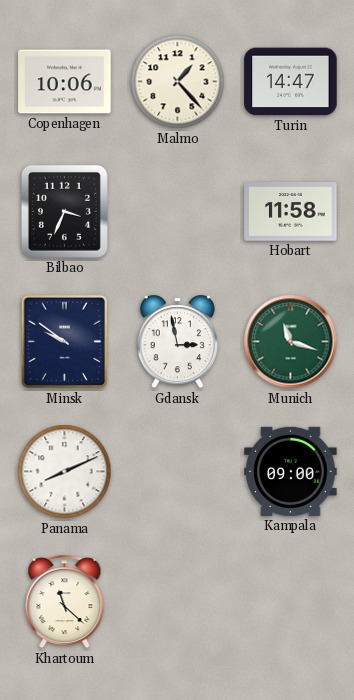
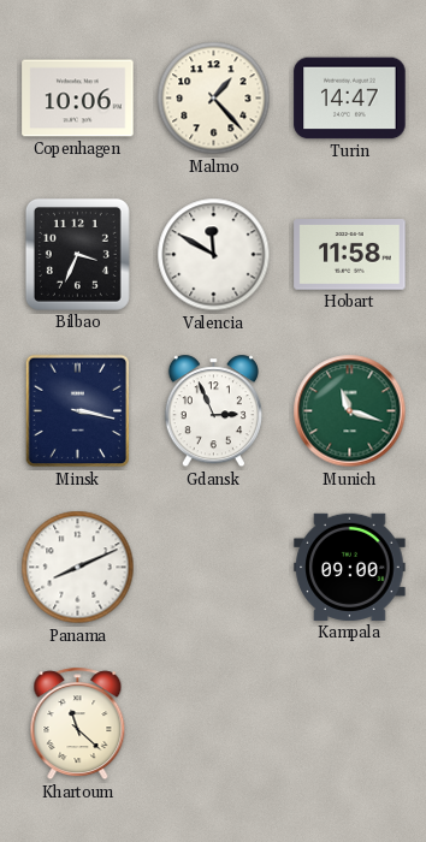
Valencia: none -> 11:50
Minsk: 9:51 -> 3:17
Gdansk: 2:58 -> 2:56
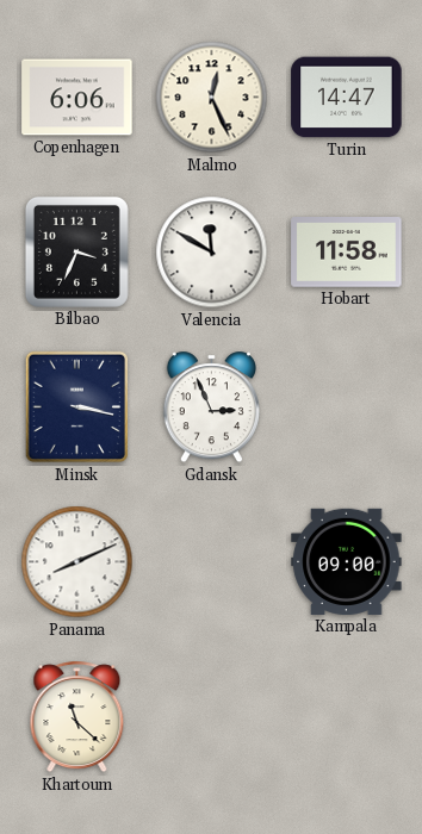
Copenhagen: 10:06 -> 6:06
Malmo: 1:23 -> 12:26
Munich: 11:18 -> none
